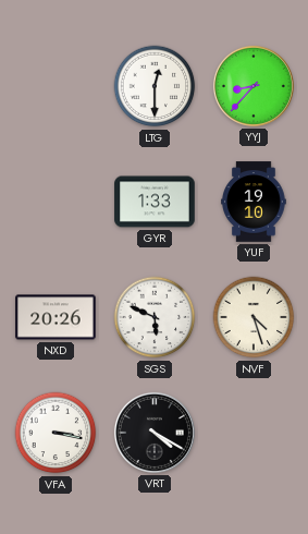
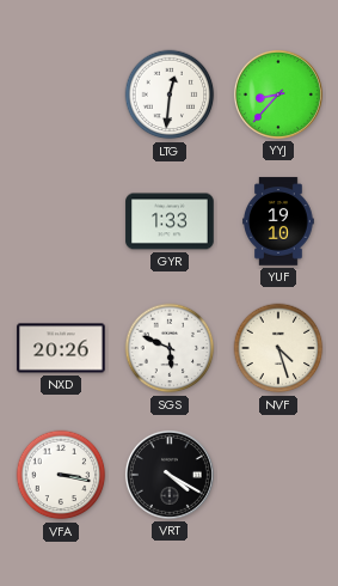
LTG: 12:30 -> 12:31
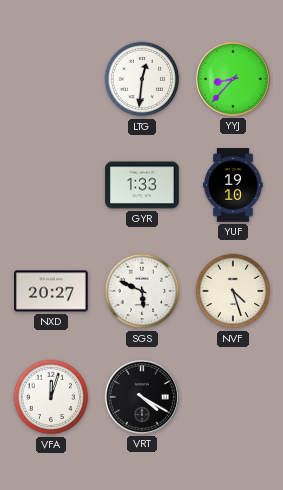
NXD: 20:26 -> 20:27
VFA: 3:17 -> 12:03
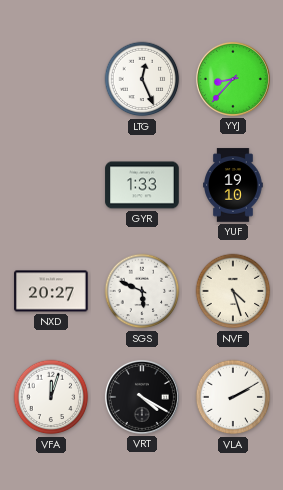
LTG: 12:31 -> 12:26
VLA: none -> 2:10
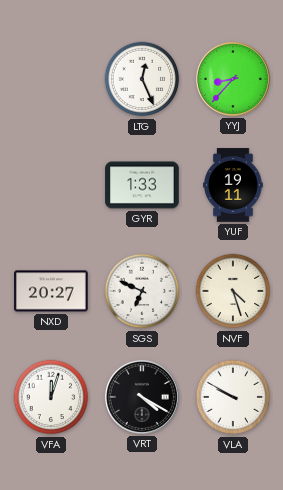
YUF: 19:10 -> 19:11
SGS: 5:49 -> 6:49
VLA: 2:10 -> 9:50
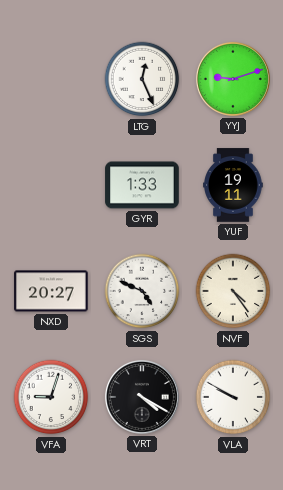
YYJ: 8:37 -> 9:12
SGS: 6:49 -> 4:49
NVF: 4:27 -> 4:24
VFA: 12:03 -> 9:03
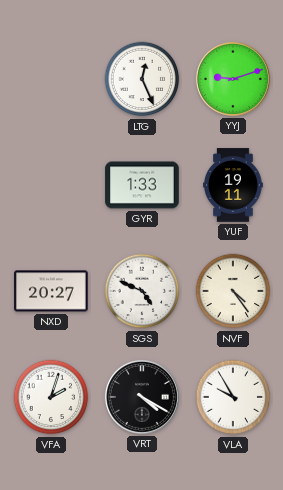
VFA: 9:03 -> 2:03
VLA: 9:50 -> 9:55
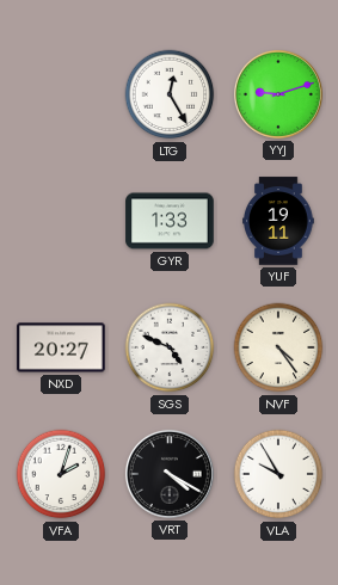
LTG: 12:26 -> 12:25
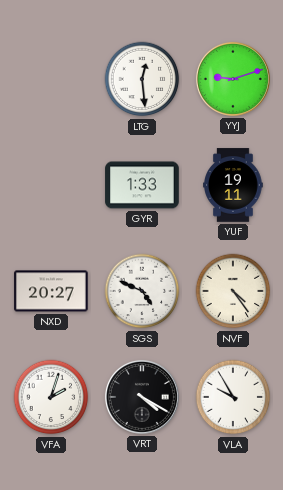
LTG: 12:25 -> 12:29
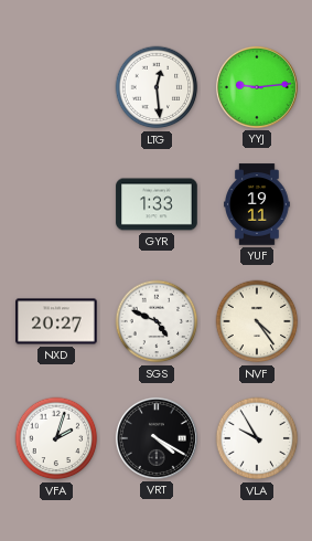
YYJ: 9:12 -> 9:14
